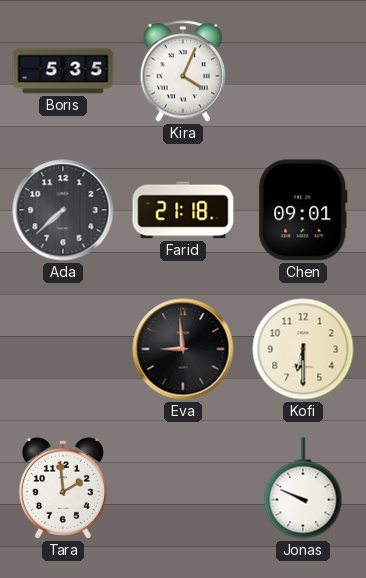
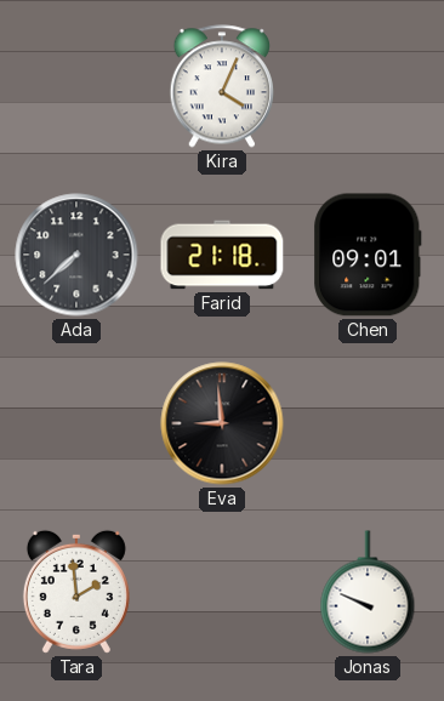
Boris: 5:35 -> none
Kofi: 6:30 -> none
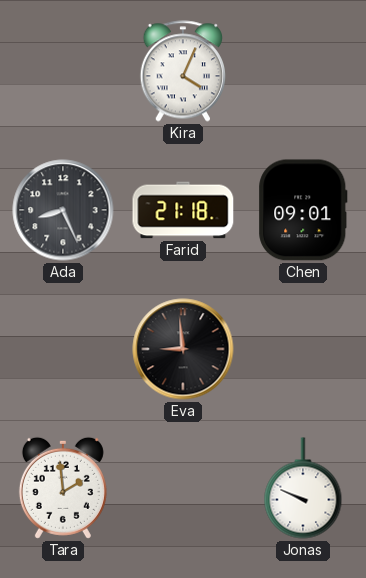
Ada: 7:38 -> 8:26
